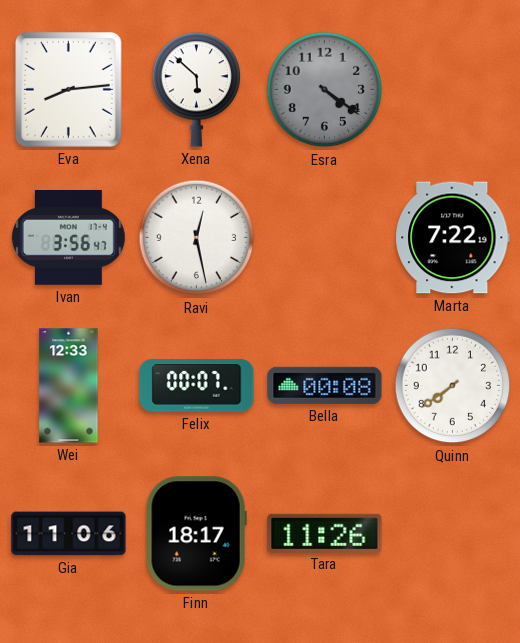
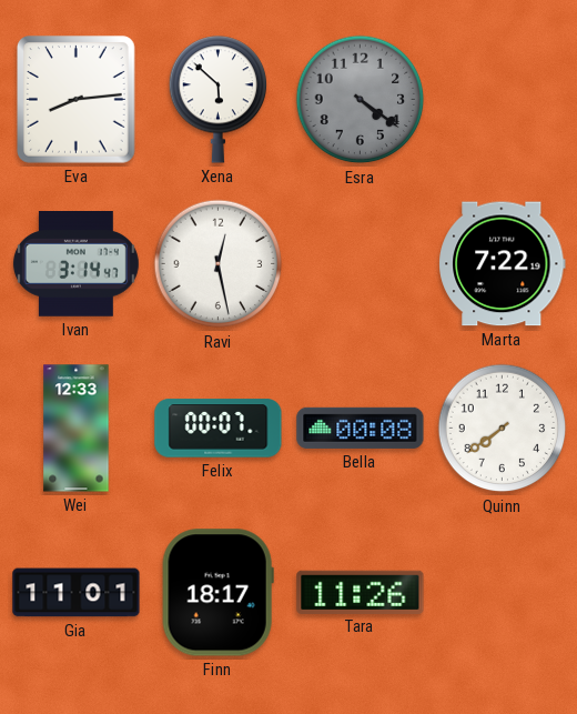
Ivan: 3:56 -> 3:14
Gia: 11:06 -> 11:01
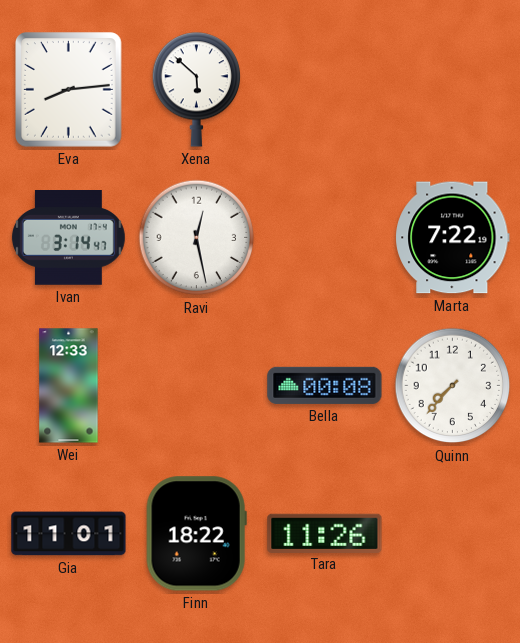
Esra: 4:21 -> none
Felix: 00:07 -> none
Quinn: 7:39 -> 7:37
Finn: 18:17 -> 18:22
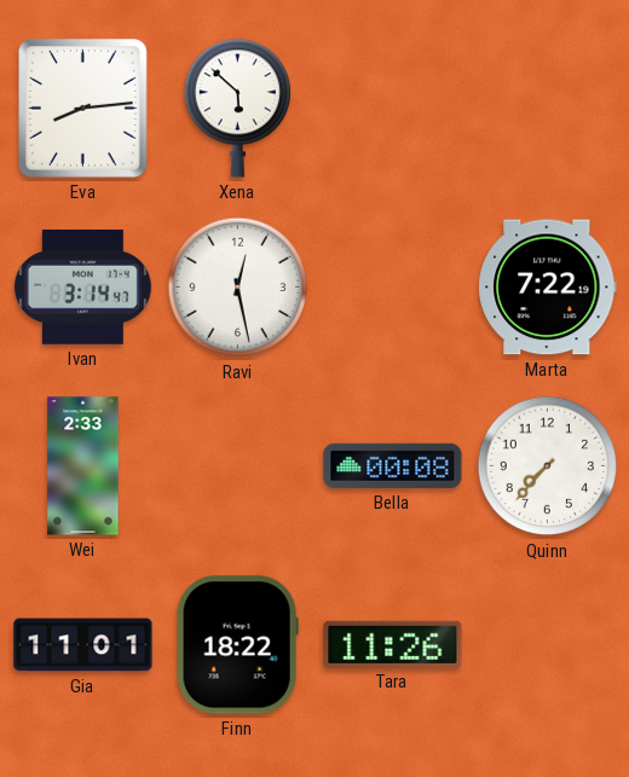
Wei: 12:33 -> 2:33
